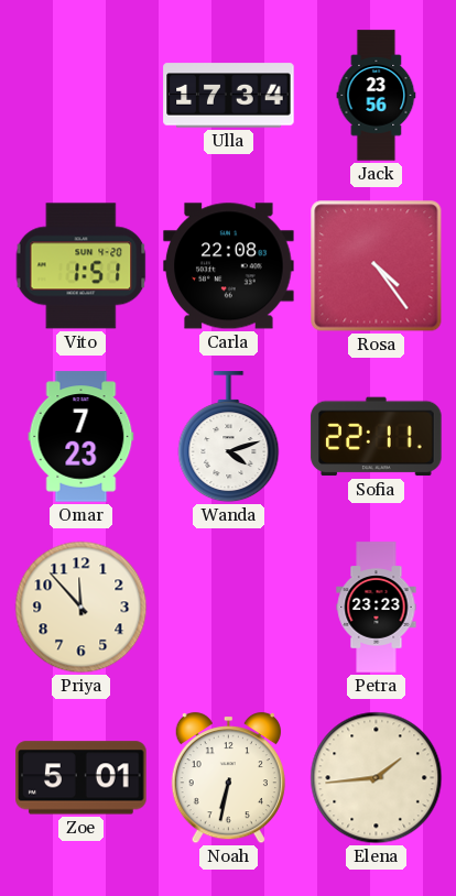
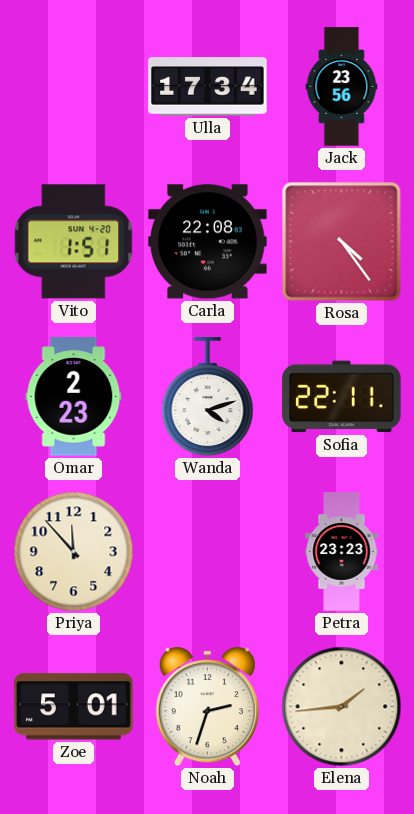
Omar: 7:23 -> 2:23
Noah: 6:32 -> 2:33
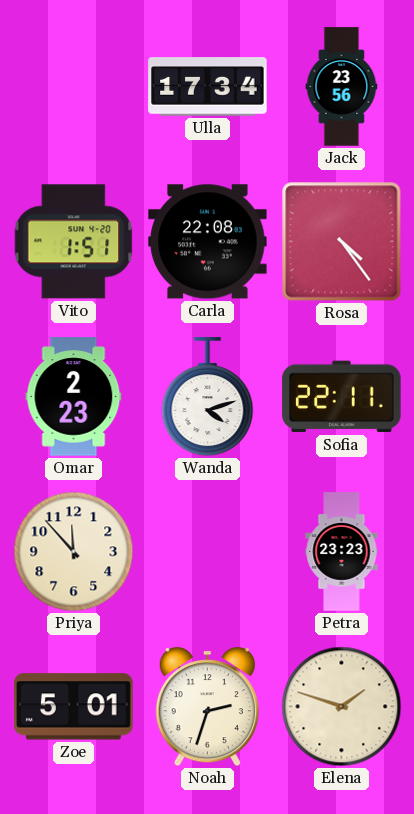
Elena: 1:44 -> 1:48
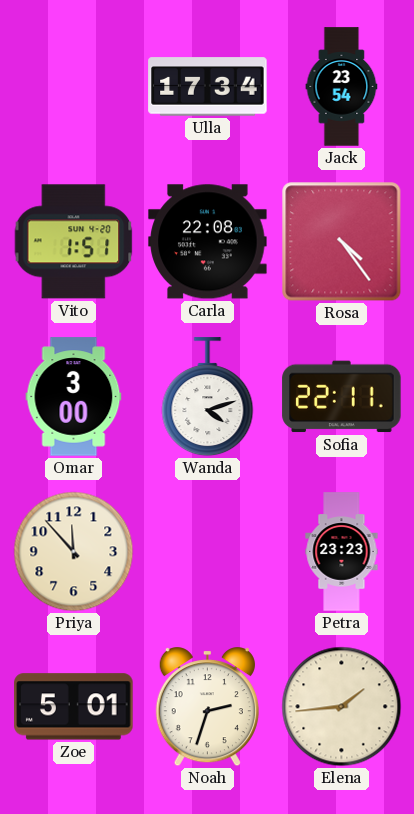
Jack: 23:56 -> 23:54
Omar: 2:23 -> 3:00
Elena: 1:48 -> 1:44
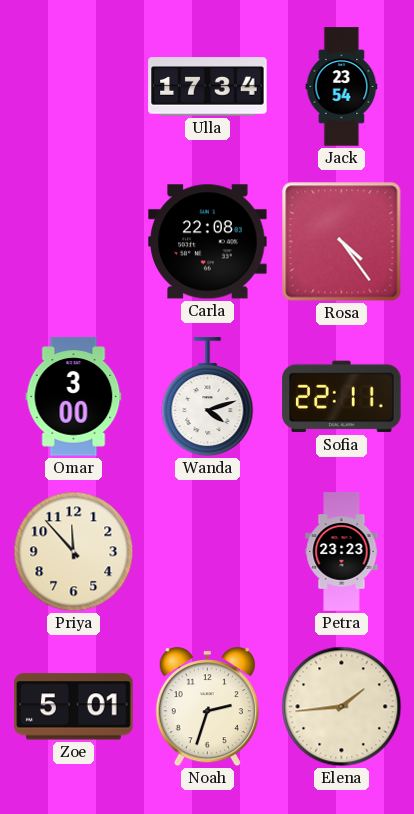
Vito: 1:51 -> none
